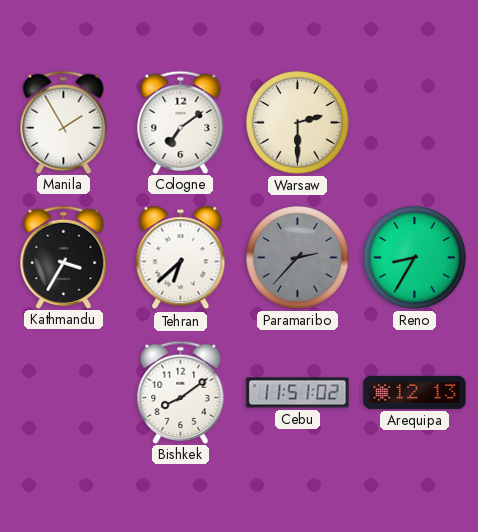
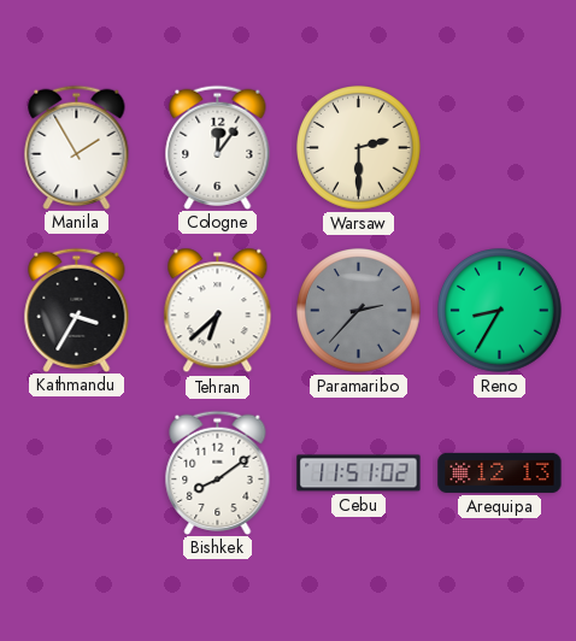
Cologne: 7:09 -> 12:06
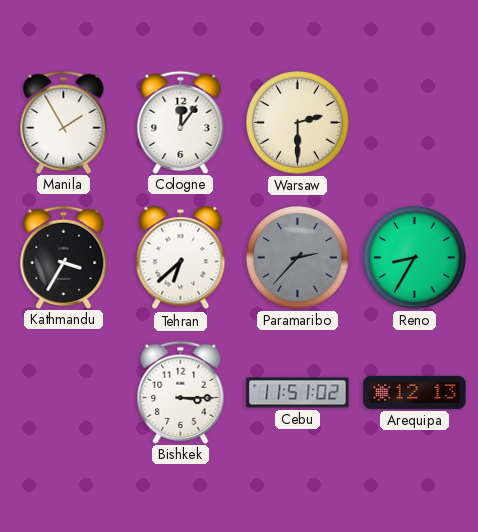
Bishkek: 8:09 -> 3:15
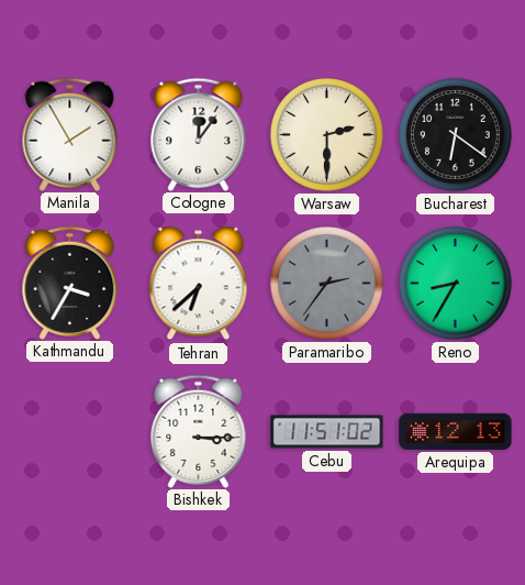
Bucharest: none -> 6:21
Paramaribo: 2:37 -> 2:36
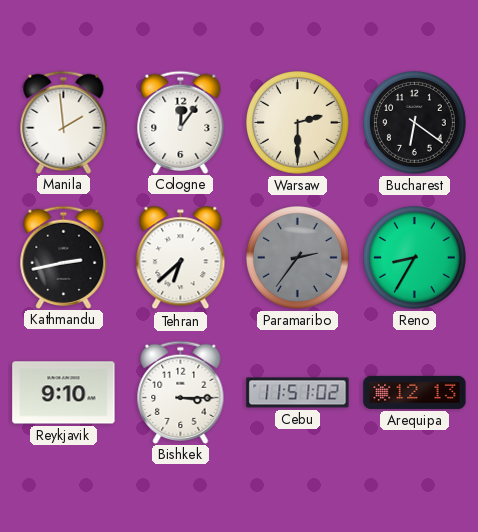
Manila: 1:55 -> 1:59
Kathmandu: 3:35 -> 2:43
Reykjavik: none -> 9:10
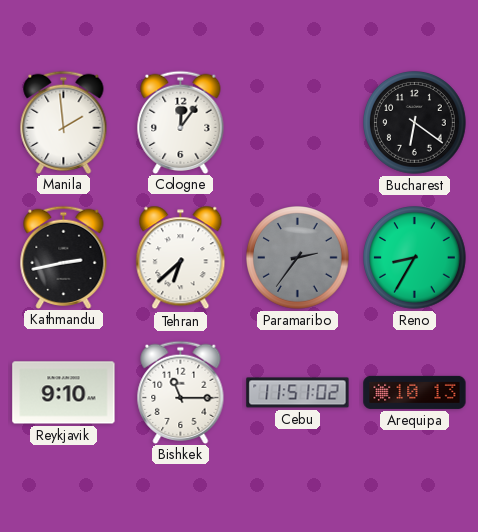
Warsaw: 2:30 -> none
Bishkek: 3:15 -> 11:15
Arequipa: 12:13 -> 10:13
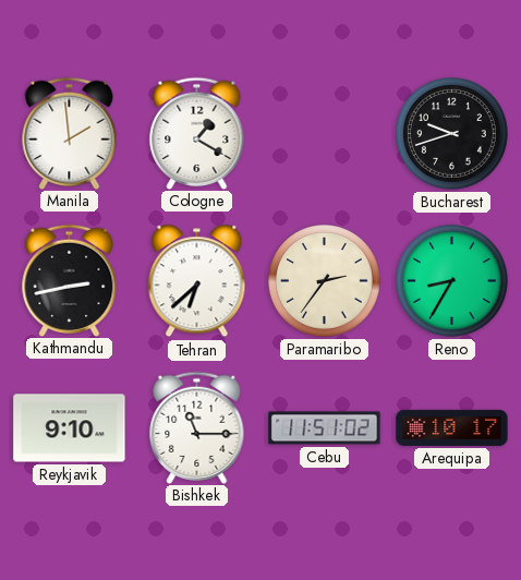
Cologne: 12:06 -> 1:20
Bucharest: 6:21 -> 9:42
Paramaribo dial: grey -> cream
Arequipa: 10:13 -> 10:17
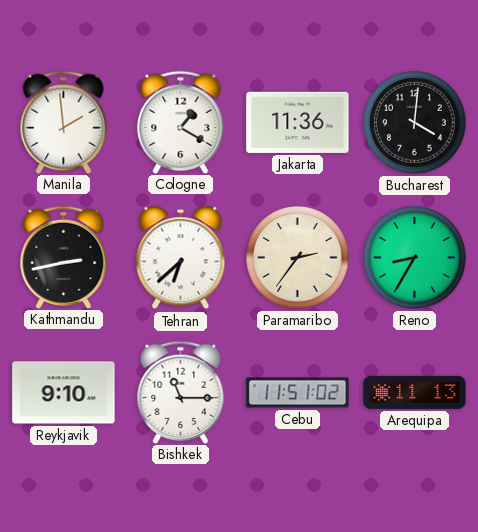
Jakarta: none -> 11:36
Bucharest: 9:42 -> 4:01
Arequipa: 10:17 -> 11:13
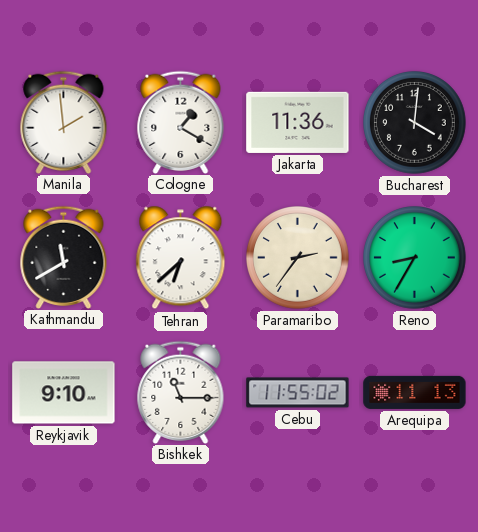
Kathmandu: 2:43 -> 11:40
Cebu: 11:51 -> 11:55
